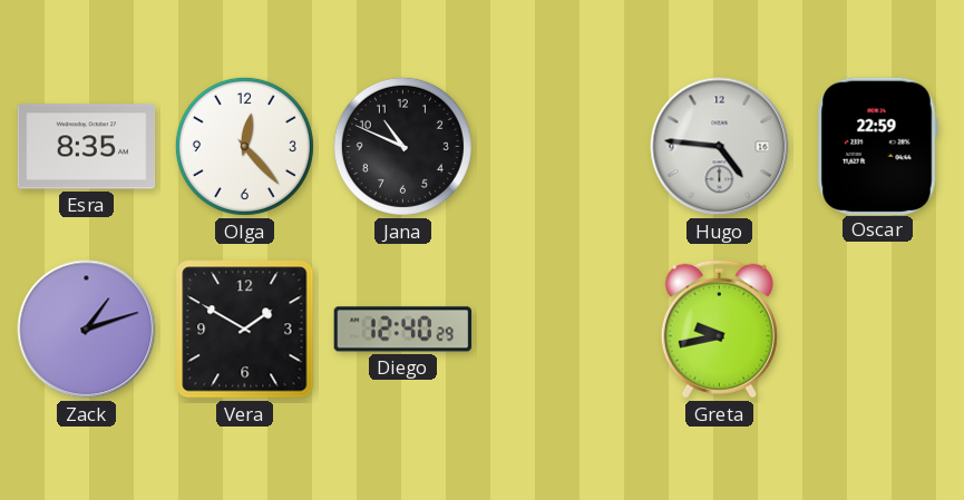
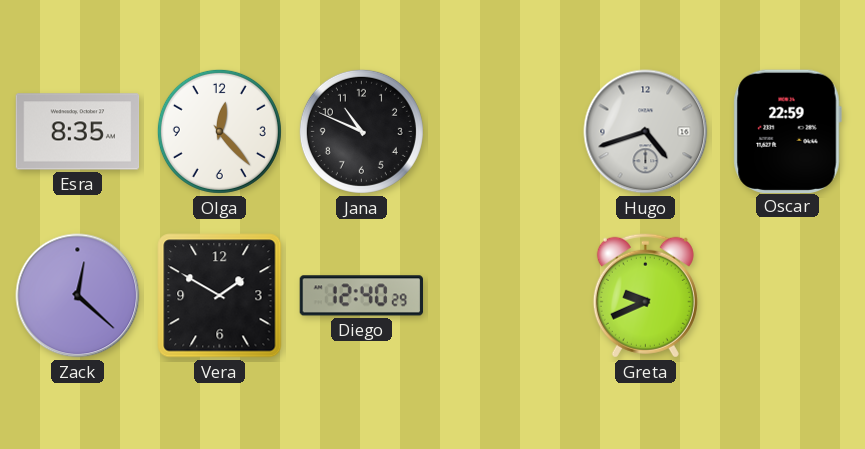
Hugo: 4:46 -> 4:42
Zack: 1:12 -> 12:22
Greta: 9:43 -> 9:41
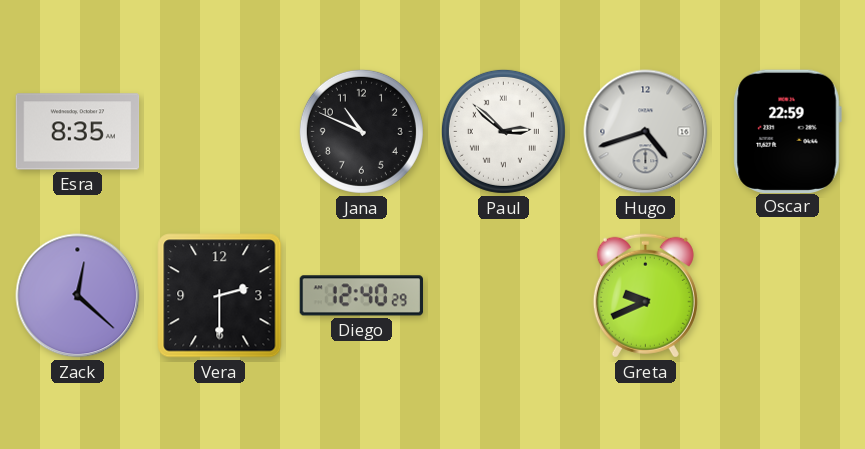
Olga: 12:23 -> none
Paul: none -> 2:52
Vera: 1:50 -> 2:30
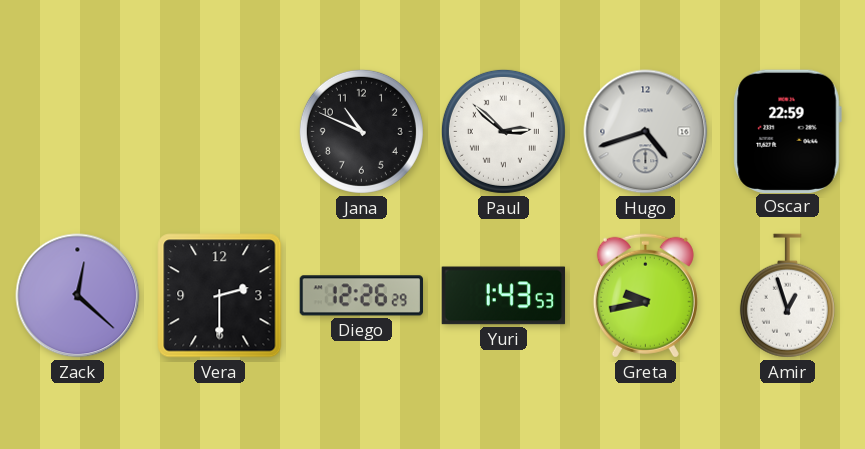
Esra: 8:35 -> none
Diego: 12:40 -> 12:26
Yuri: none -> 1:43
Greta: 9:41 -> 9:43
Amir: none -> 12:57
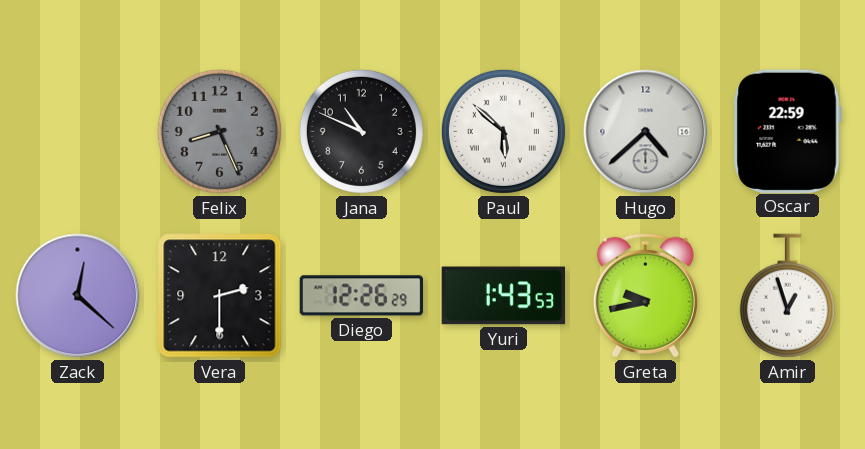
Felix: none -> 8:26
Paul: 2:52 -> 5:52
Hugo: 4:42 -> 4:38
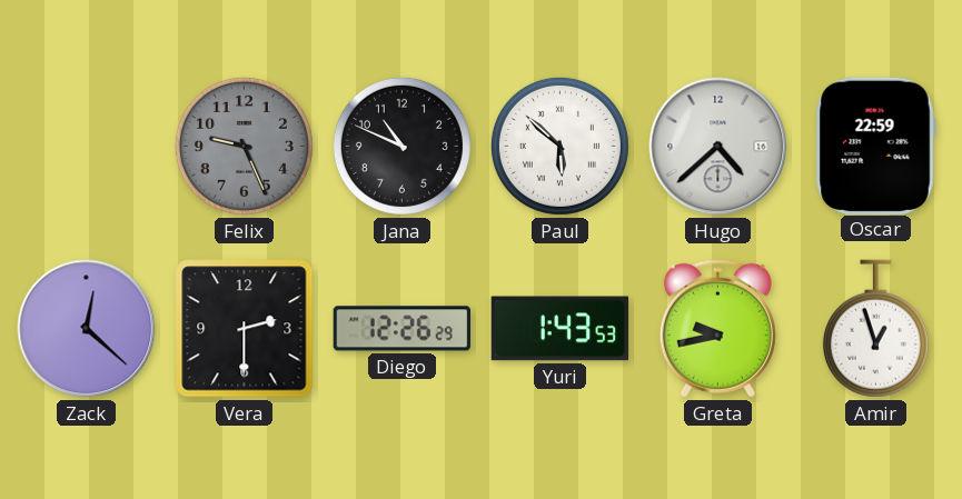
Felix: 8:26 -> 9:26
